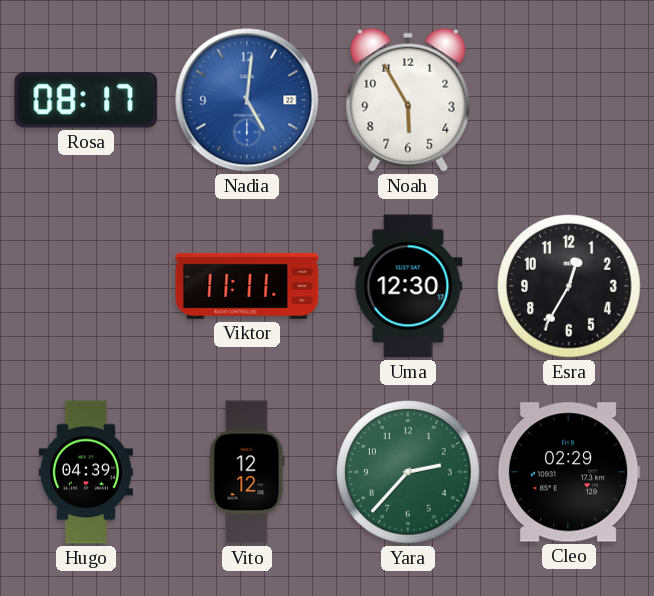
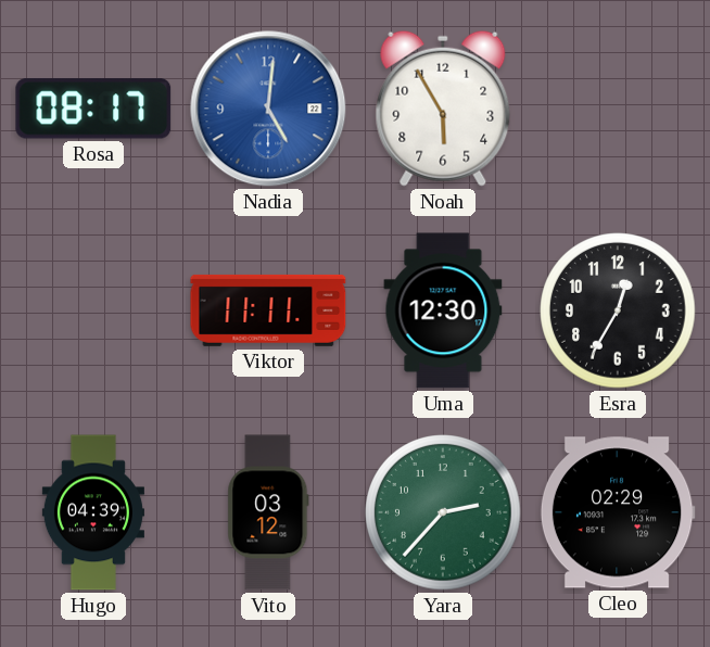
Vito: 12:12 -> 03:12
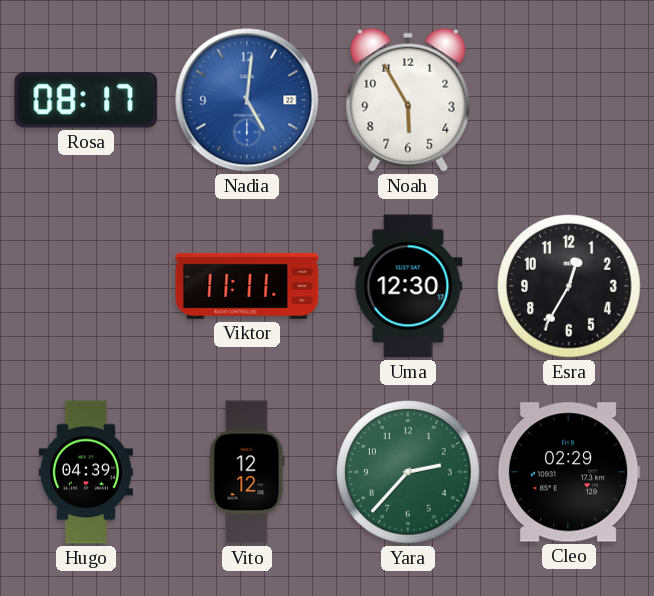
Vito: 03:12 -> 12:12
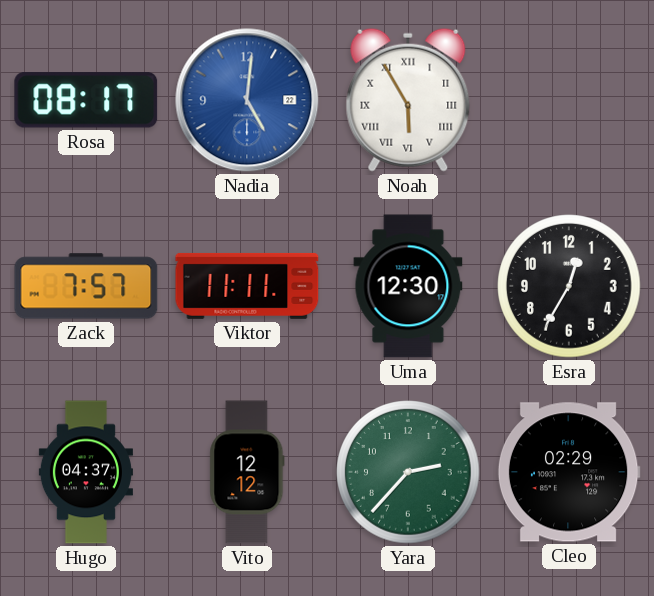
Noah numerals: Arabic -> Roman
Zack: none -> 7:57
Hugo: 04:39 -> 04:37
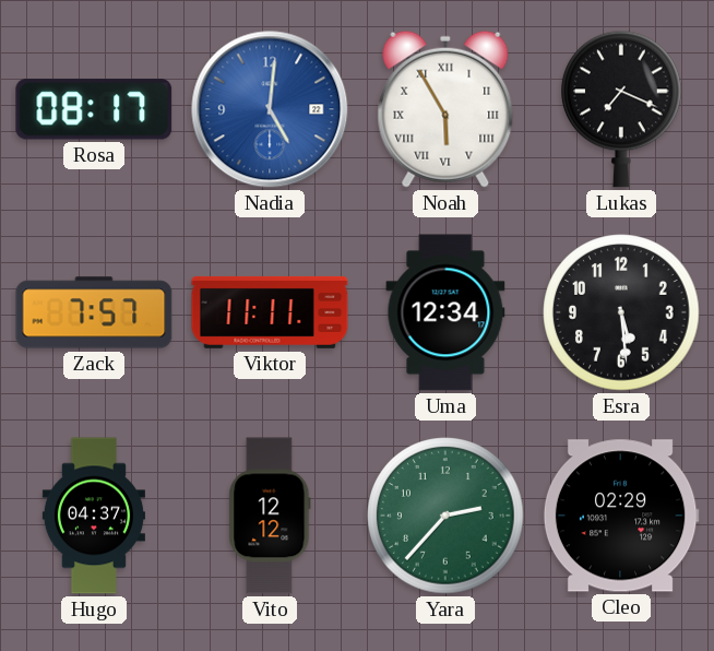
Lukas: none -> 7:19
Uma: 12:30 -> 12:34
Esra: 12:35 -> 5:29
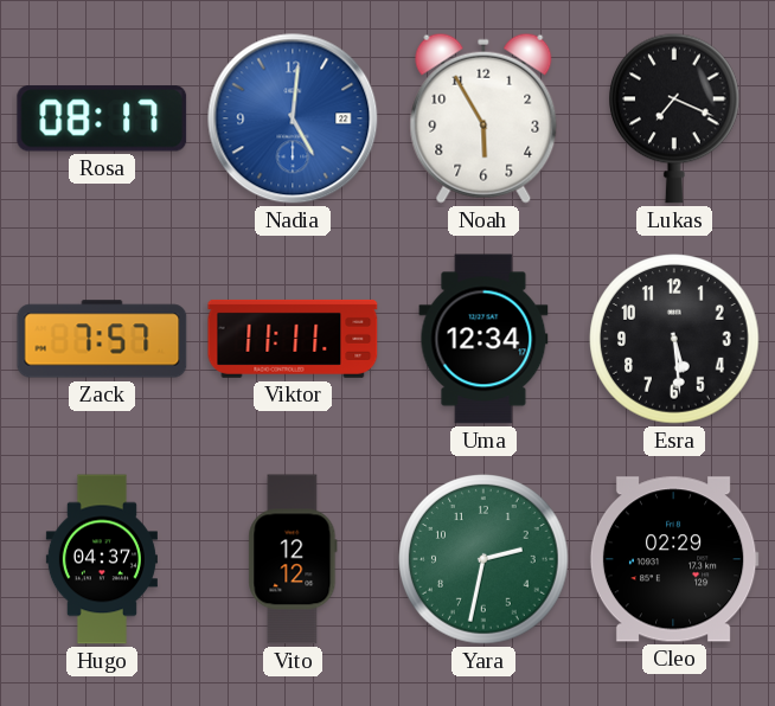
Noah numerals: Roman -> Arabic
Yara: 2:37 -> 2:32
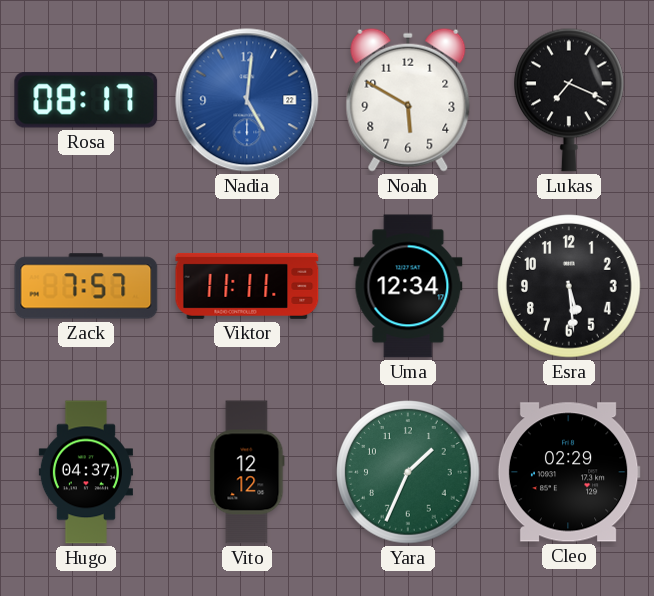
Noah: 5:55 -> 5:50
Yara: 2:32 -> 1:34
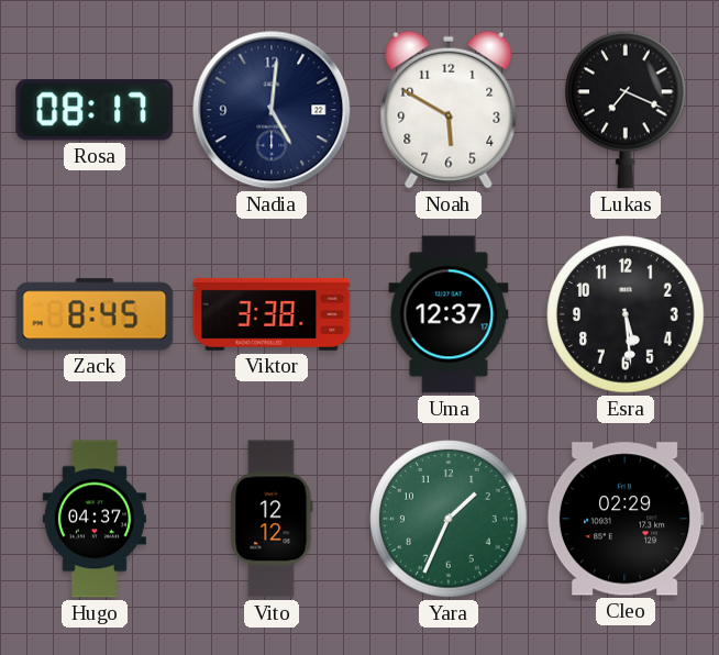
Nadia dial: blue -> navy
Zack: 7:57 -> 8:45
Viktor: 11:11 -> 3:38
Uma: 12:34 -> 12:37
